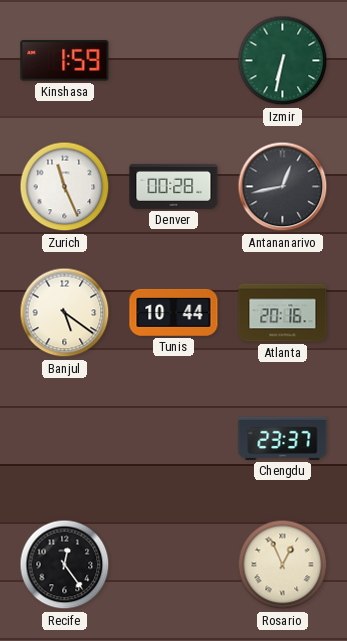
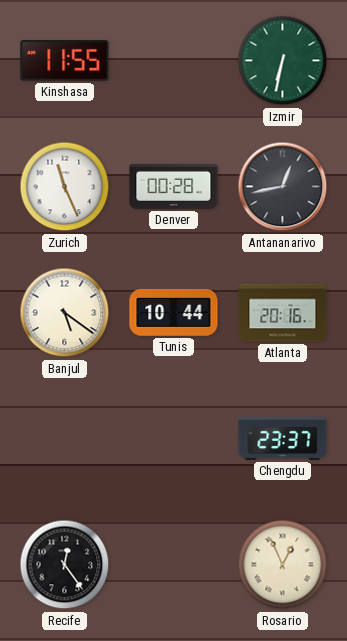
Kinshasa: 1:59 -> 11:55
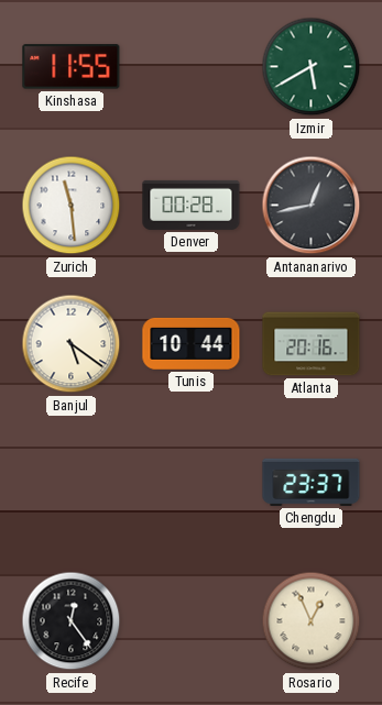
Izmir: 6:32 -> 5:40
Zurich: 11:26 -> 11:29
